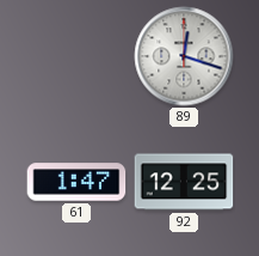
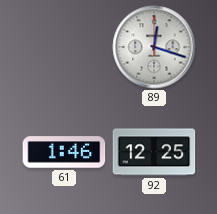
61: 1:47 -> 1:46
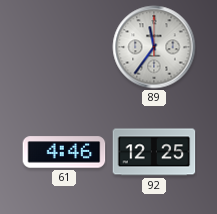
89: 12:18 -> 11:36
61: 1:46 -> 4:46
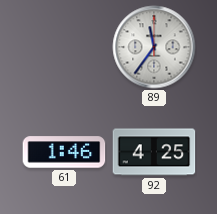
61: 4:46 -> 1:46
92: 12:25 -> 4:25
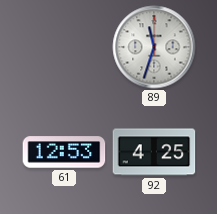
89: 11:36 -> 11:33
61: 1:46 -> 12:53
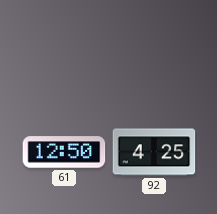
89: 11:33 -> none
61: 12:53 -> 12:50
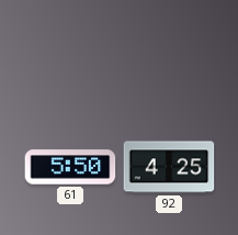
61: 12:50 -> 5:50
